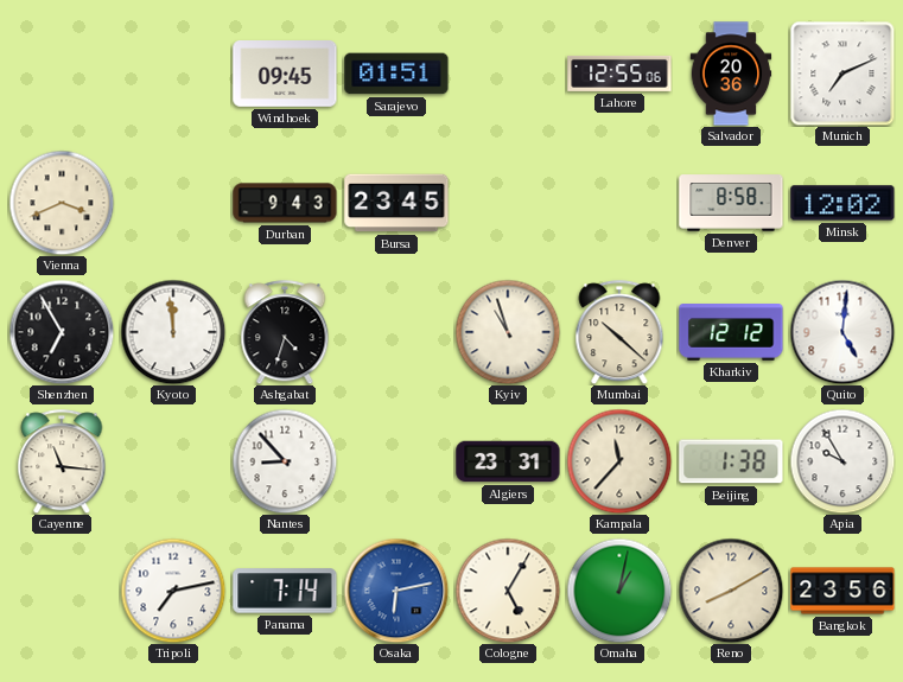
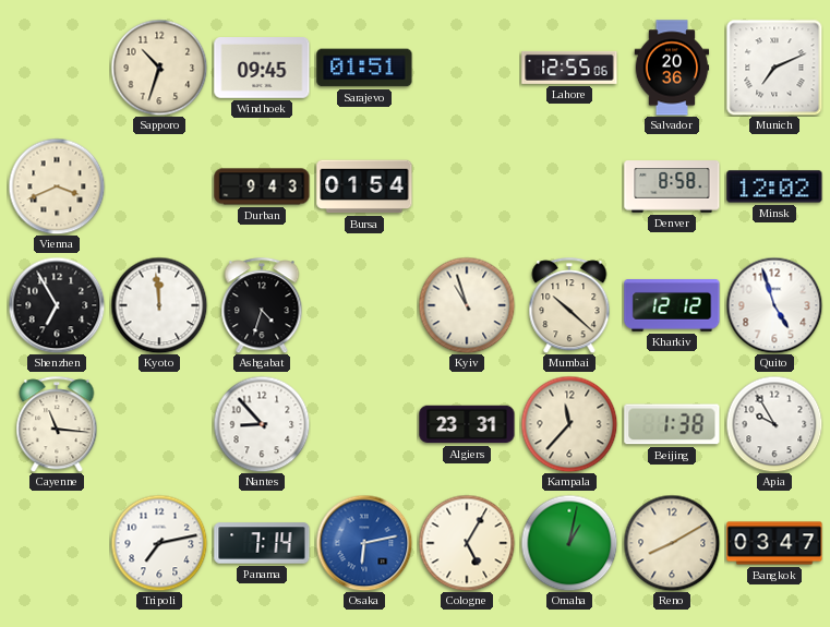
Sapporo: none -> 10:33
Bursa: 23:45 -> 01:54
Quito: 5:01 -> 4:57
Bangkok: 23:56 -> 03:47
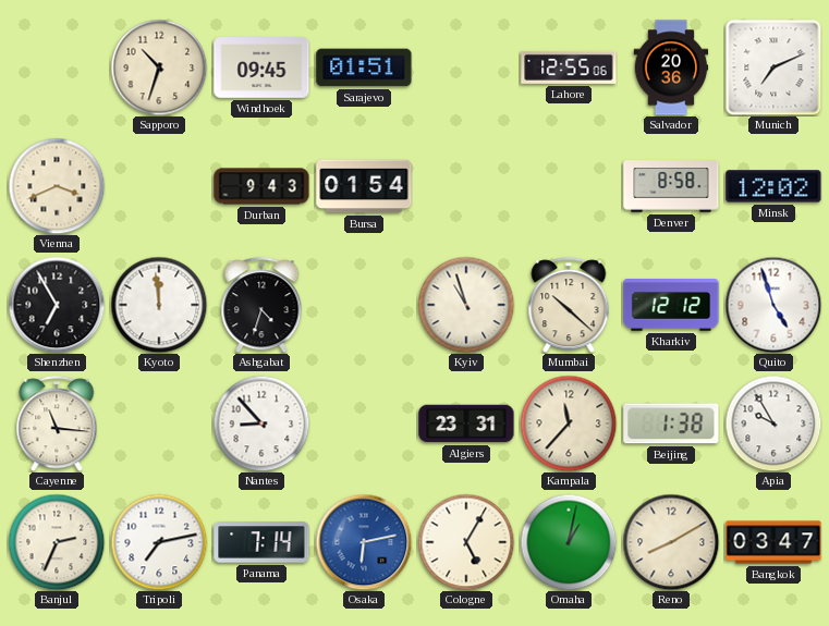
Banjul: none -> 2:34
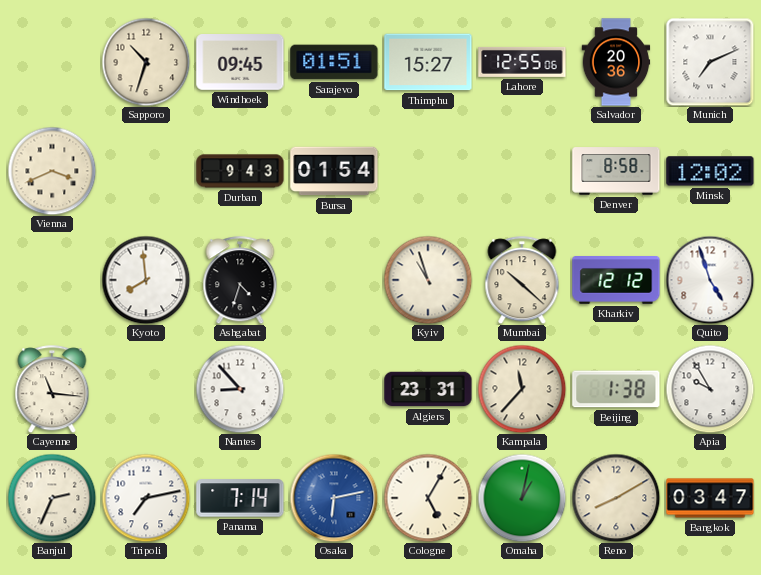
Thimphu: none -> 15:27
Shenzhen: 6:55 -> none
Kyoto: 11:59 -> 7:59
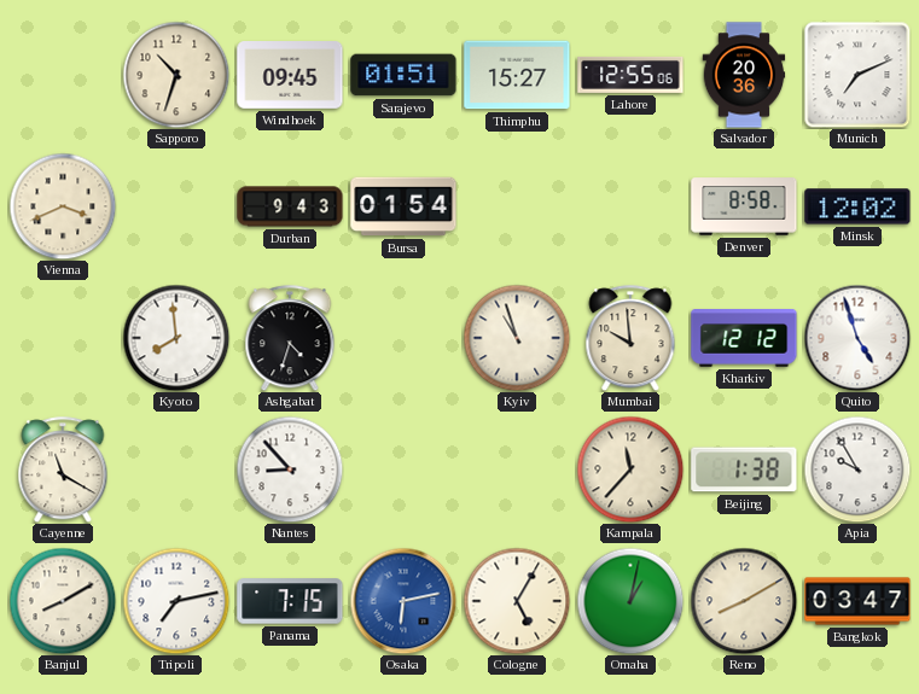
Mumbai: 10:22 -> 9:59
Cayenne: 11:16 -> 11:20
Algiers: 23:31 -> none
Banjul: 2:34 -> 8:10
Panama: 7:14 -> 7:15
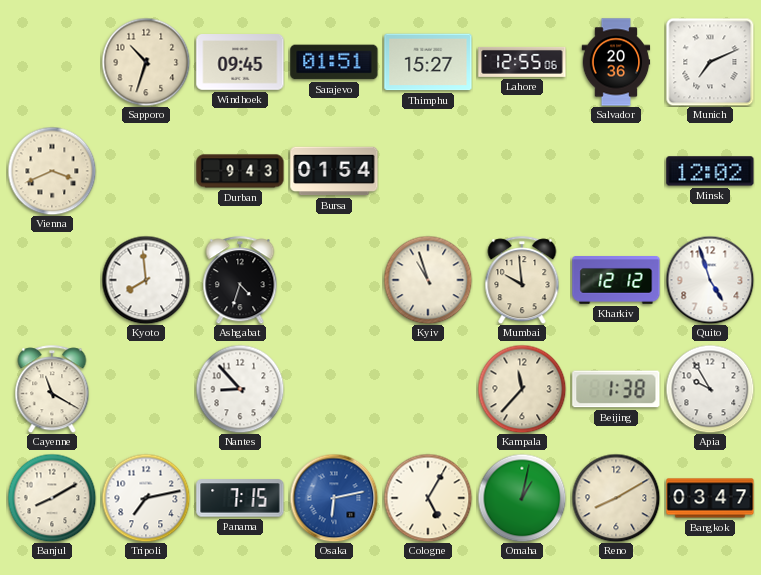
Denver: 8:58 -> none
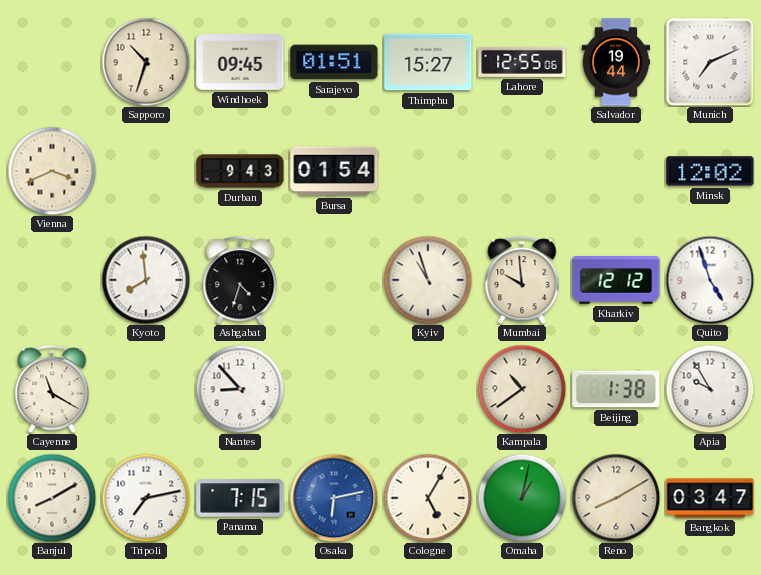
Salvador: 20:36 -> 19:44
Kampala: 11:37 -> 10:39
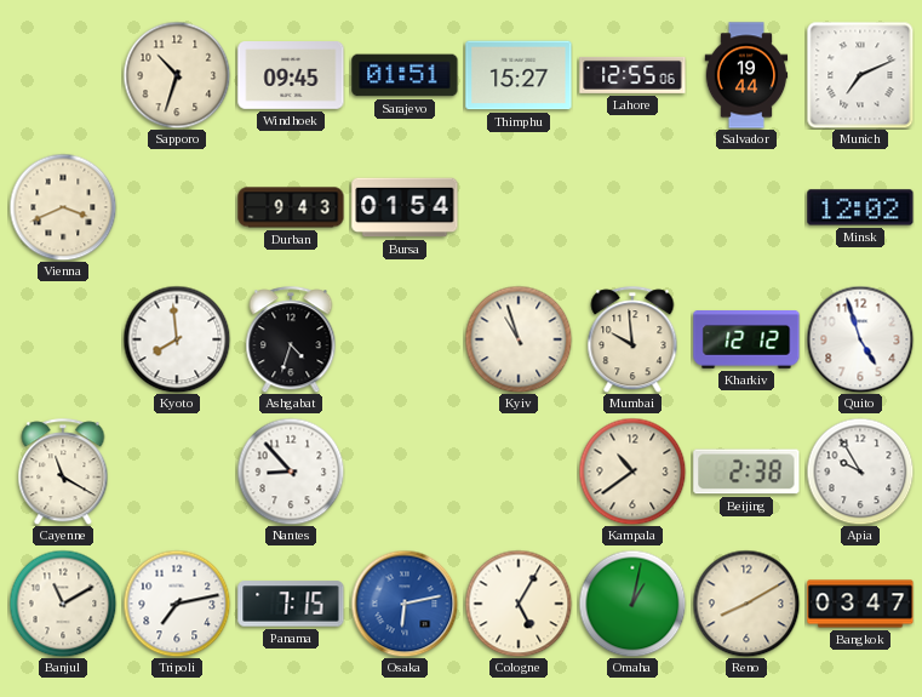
Beijing: 1:38 -> 2:38
Banjul: 8:10 -> 11:10
